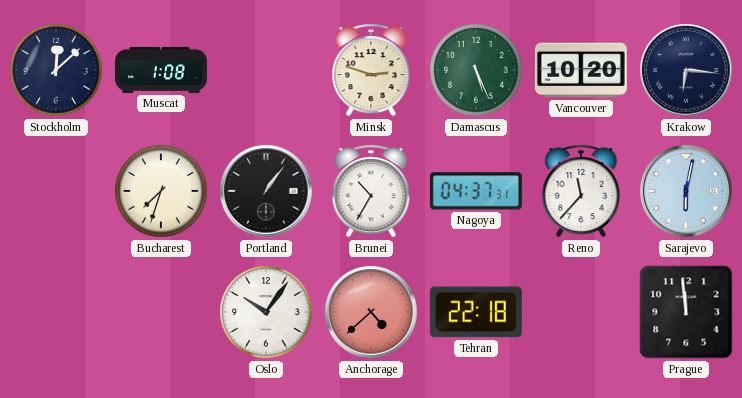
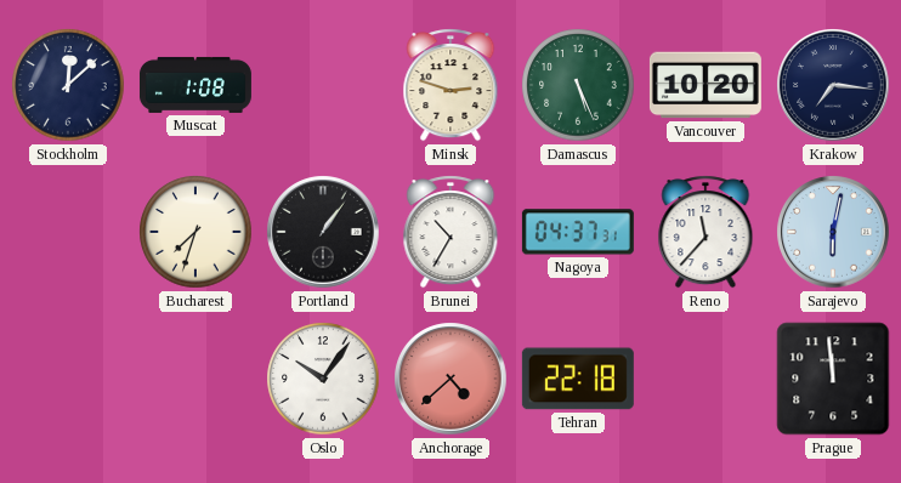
Krakow: 6:16 -> 7:16
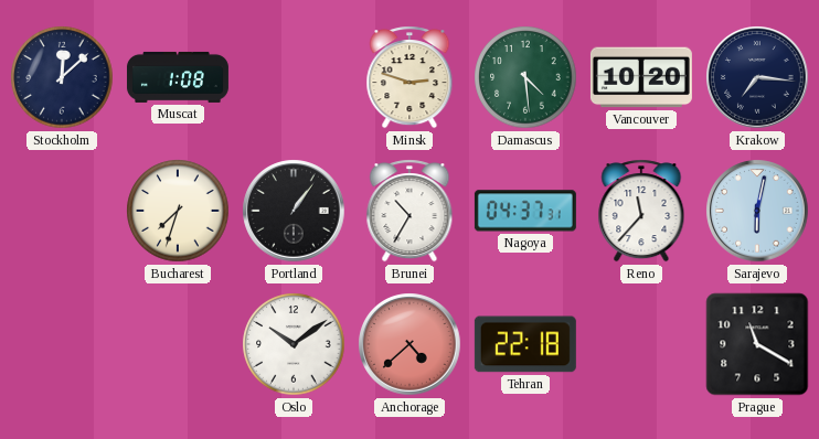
Damascus: 5:26 -> 4:29
Oslo: 10:06 -> 10:09
Prague: 11:59 -> 11:20
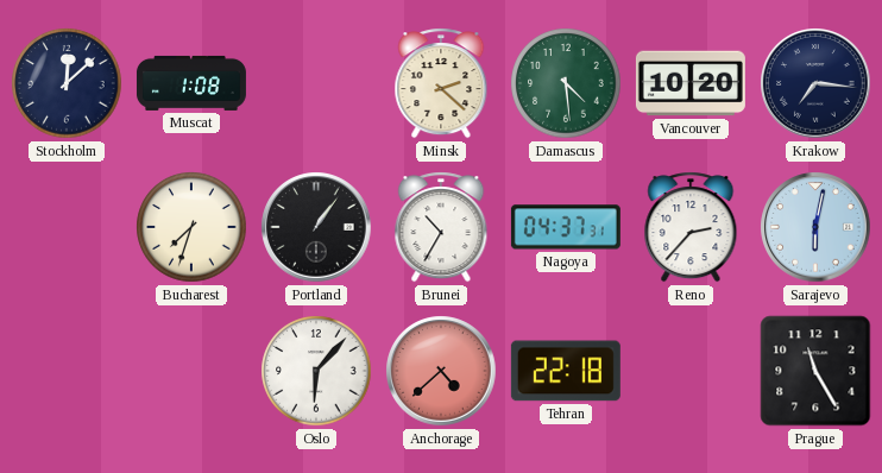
Minsk: 2:48 -> 2:22
Reno: 11:37 -> 2:37
Oslo: 10:09 -> 6:07
Prague: 11:20 -> 11:25
